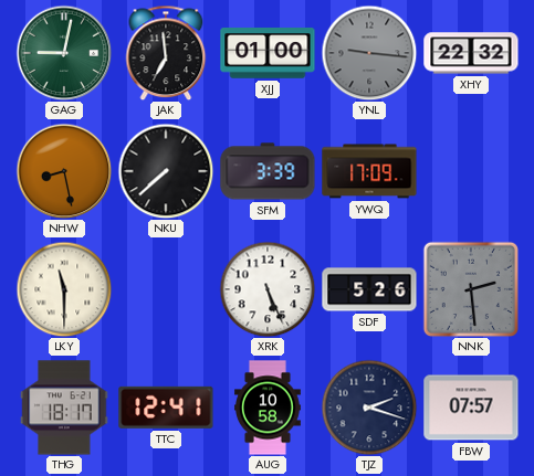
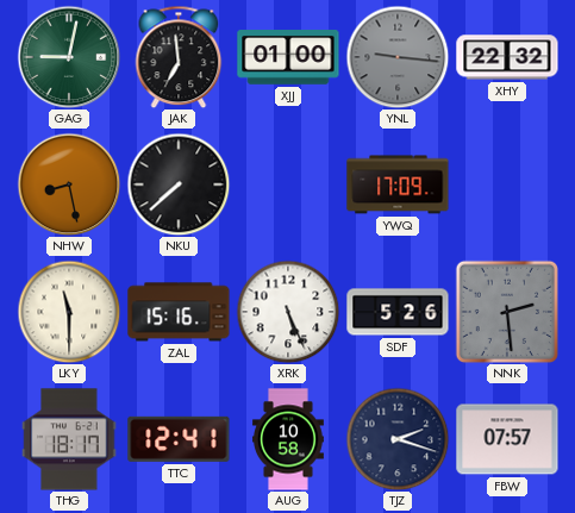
SFM: 3:39 -> none
ZAL: none -> 15:16
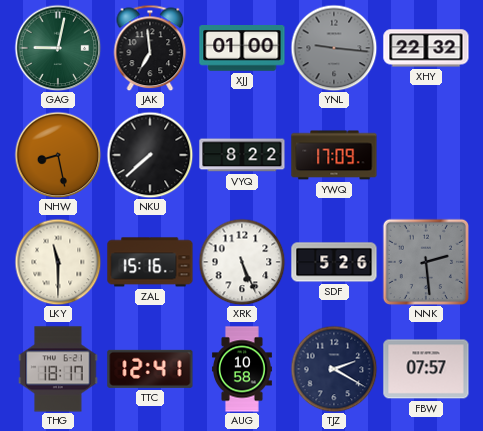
VYQ: none -> 8:22
TJZ: 2:18 -> 2:20
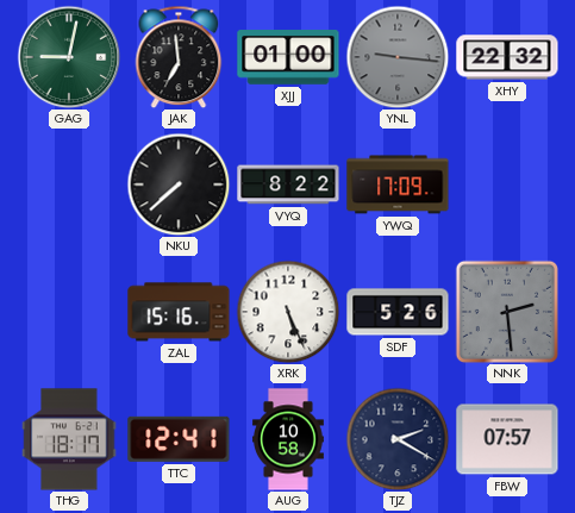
NHW: 8:28 -> none
LKY: 11:30 -> none
